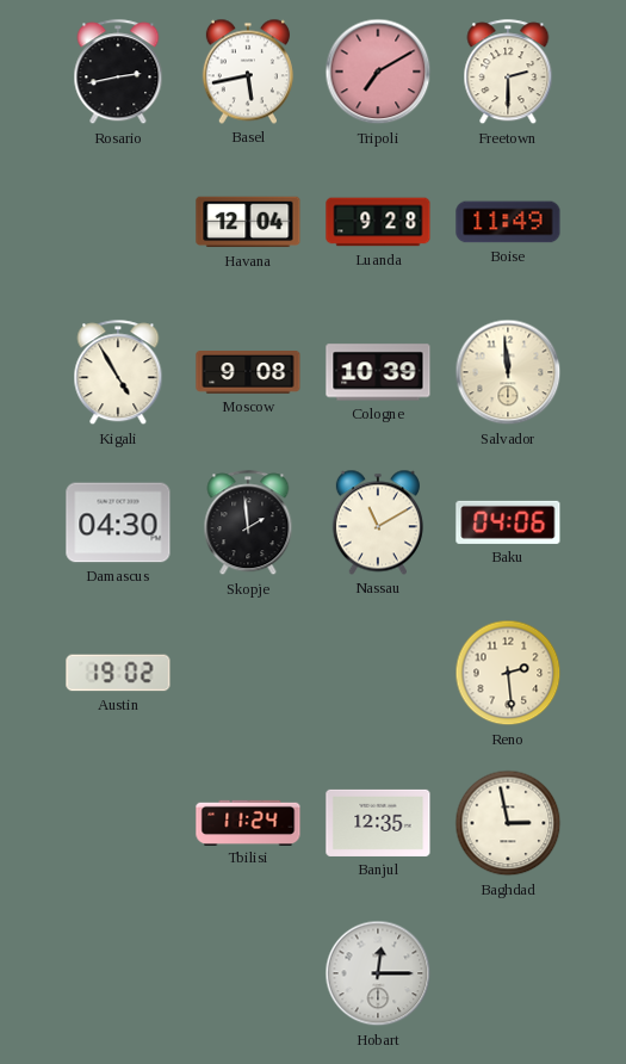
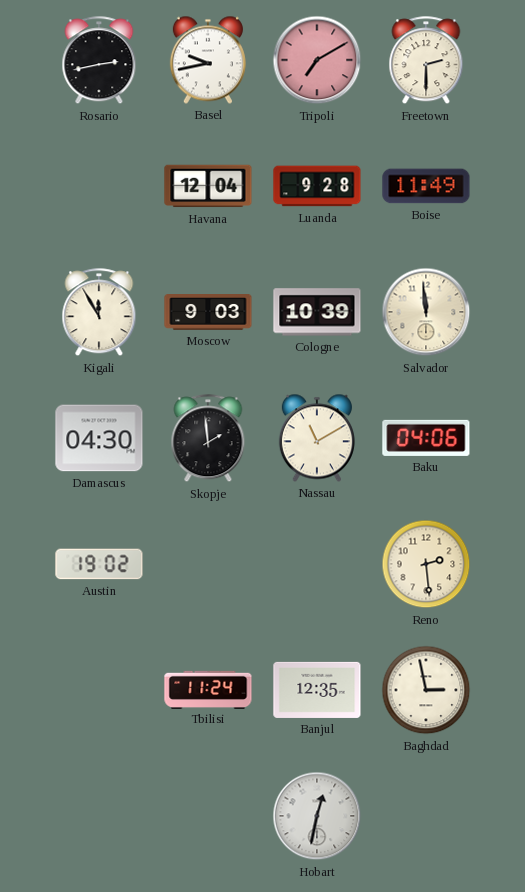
Basel: 5:43 -> 9:43
Kigali: 4:55 -> 11:55
Moscow: 9:08 -> 9:03
Hobart: 12:15 -> 12:32
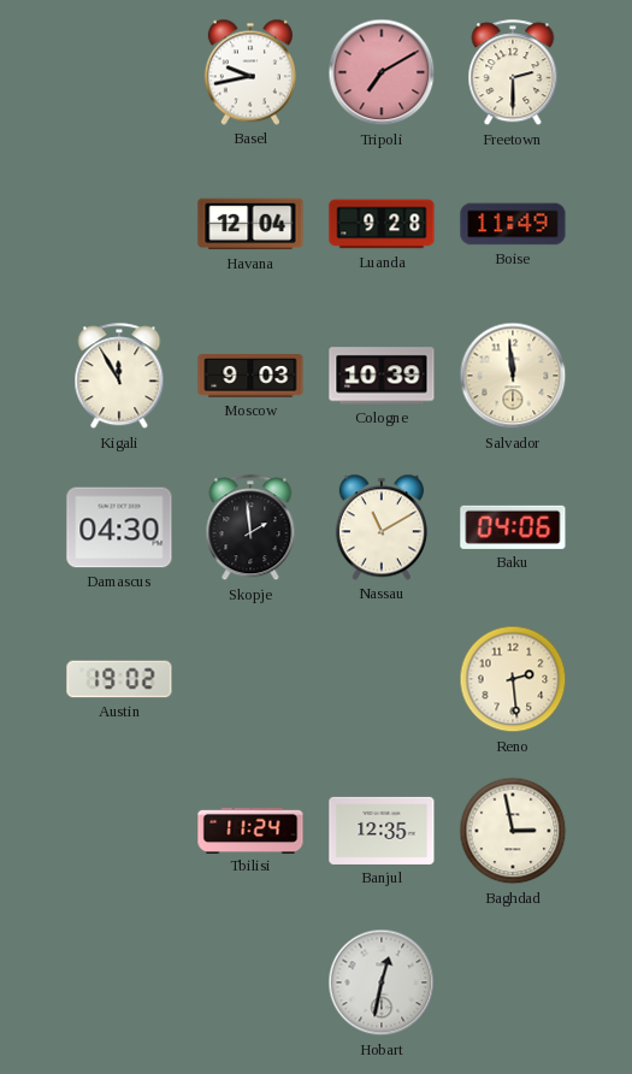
Rosario: 2:43 -> none
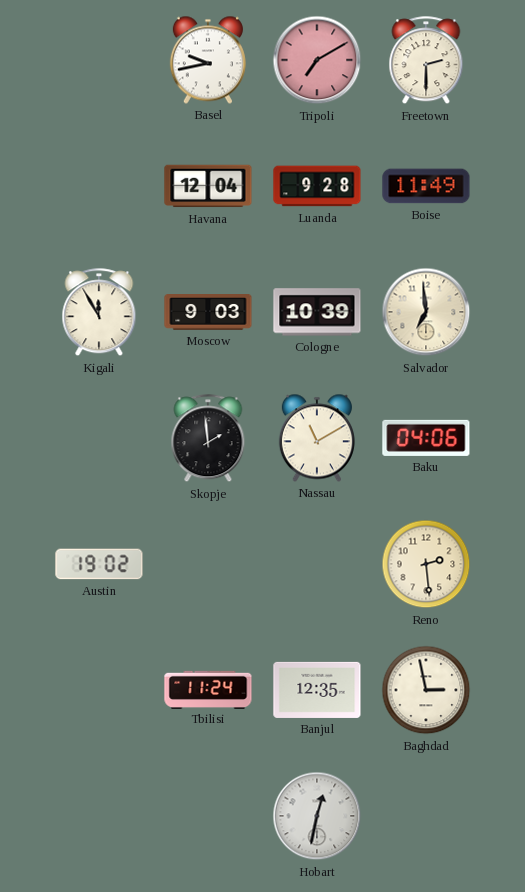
Salvador: 11:59 -> 6:59
Damascus: 04:30 -> none
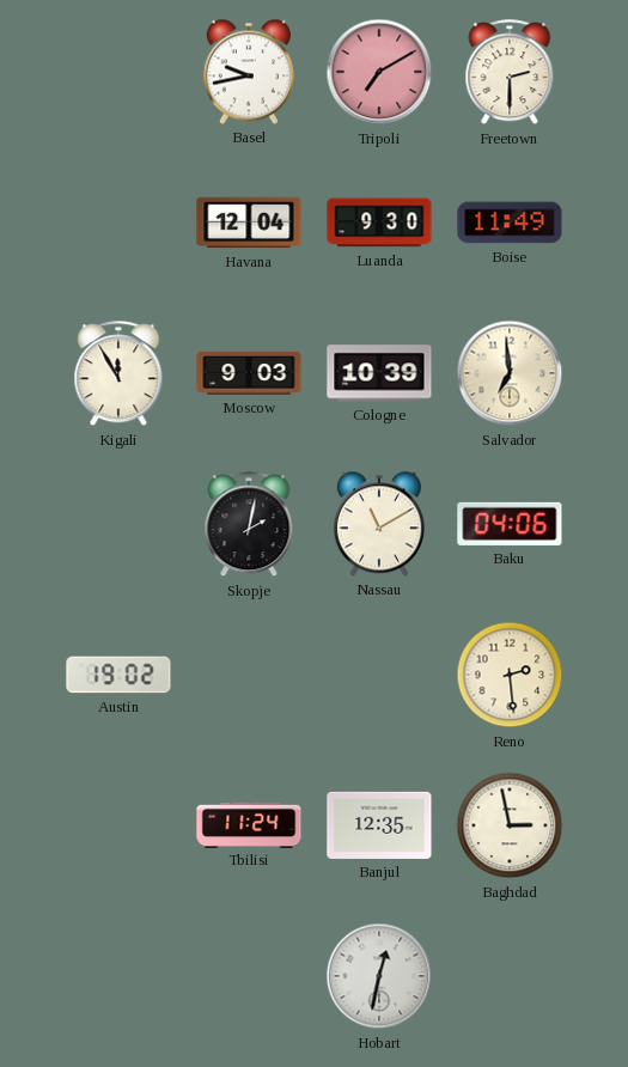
Luanda: 9:28 -> 9:30
Skopje: 1:59 -> 2:02
